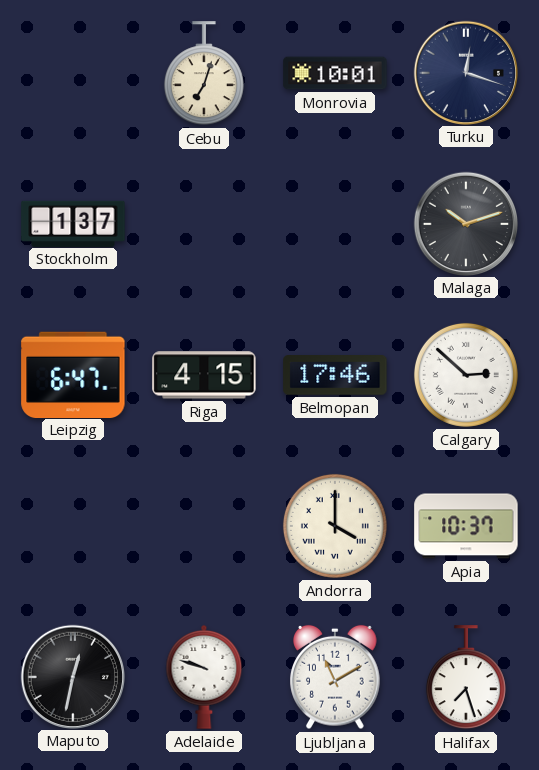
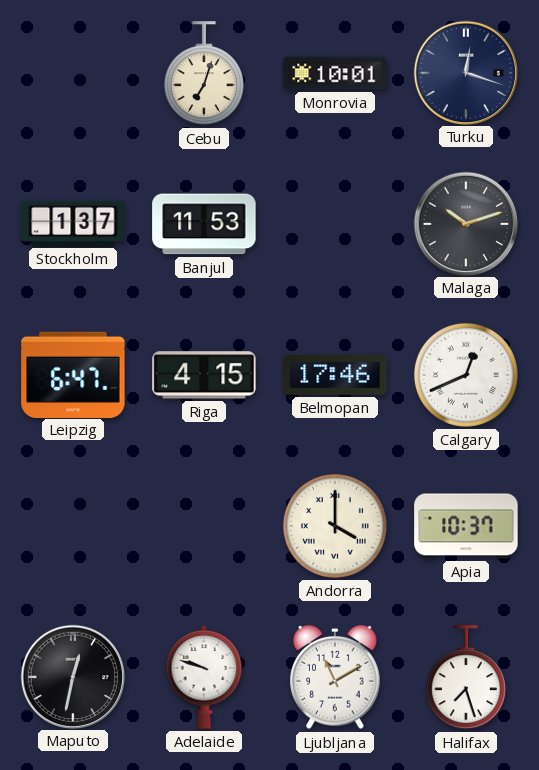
Banjul: none -> 11:53
Calgary: 2:52 -> 12:41
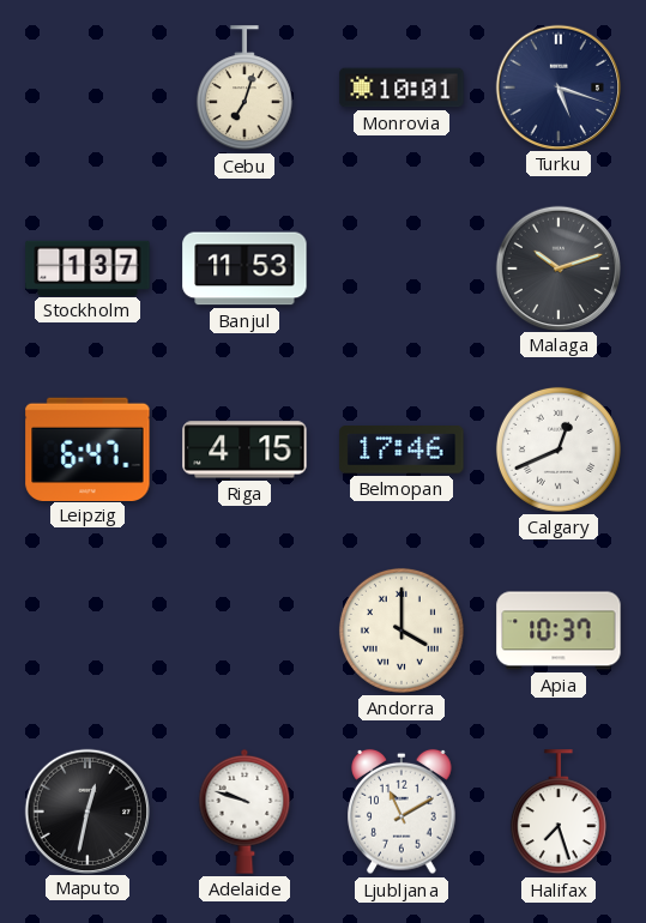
Turku: 12:18 -> 5:18
